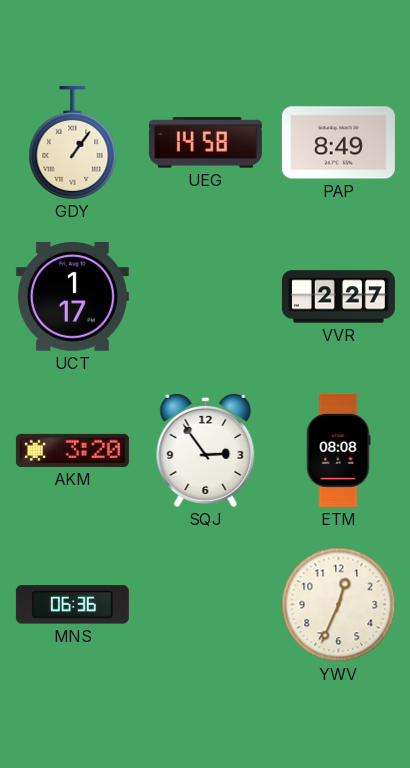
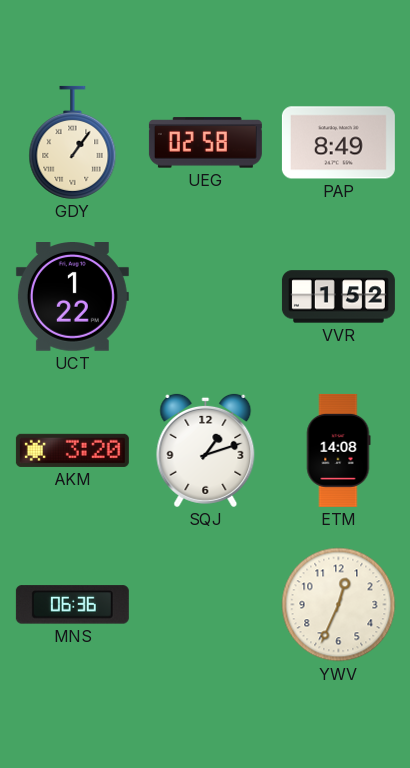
UEG: 14:58 -> 02:58
UCT: 1:17 -> 1:22
VVR: 2:27 -> 1:52
SQJ: 2:54 -> 1:12
ETM: 08:08 -> 14:08
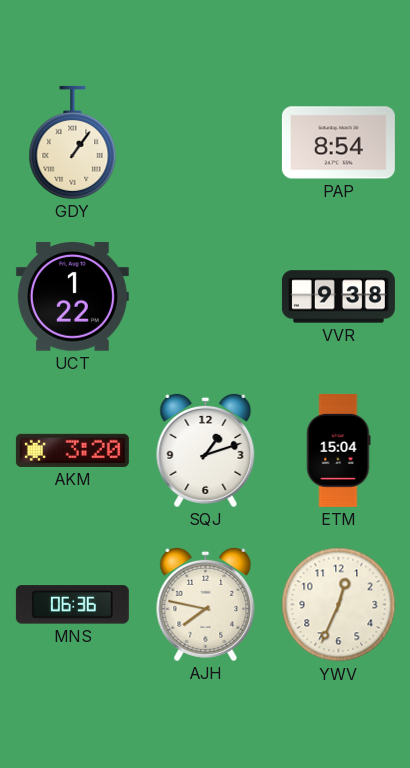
UEG: 02:58 -> none
PAP: 8:49 -> 8:54
VVR: 1:52 -> 9:38
ETM: 14:08 -> 15:04
AJH: none -> 7:47
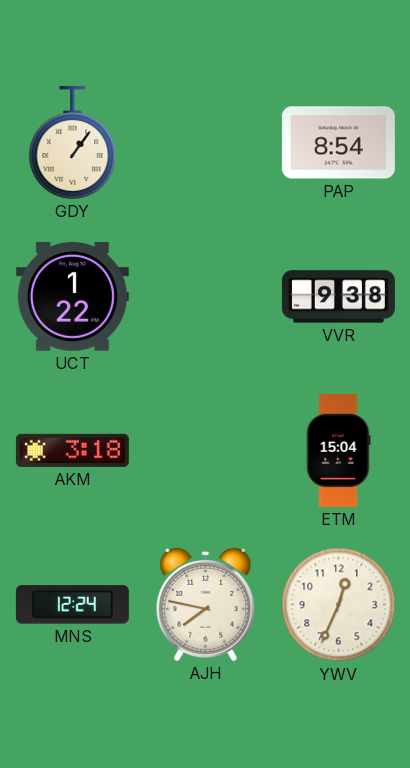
AKM: 3:20 -> 3:18
SQJ: 1:12 -> none
MNS: 06:36 -> 12:24
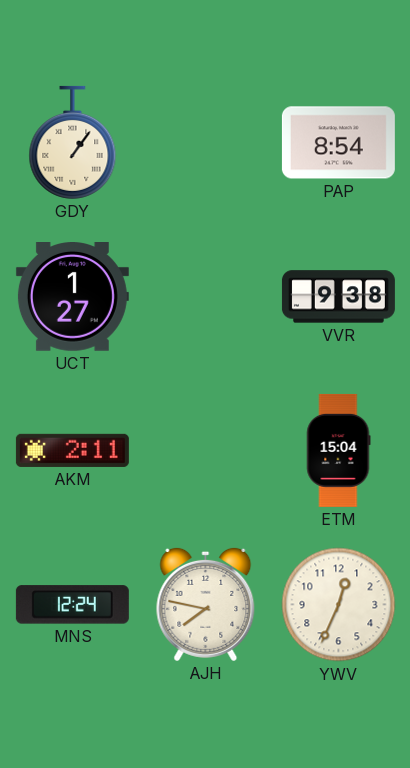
UCT: 1:22 -> 1:27
AKM: 3:18 -> 2:11
